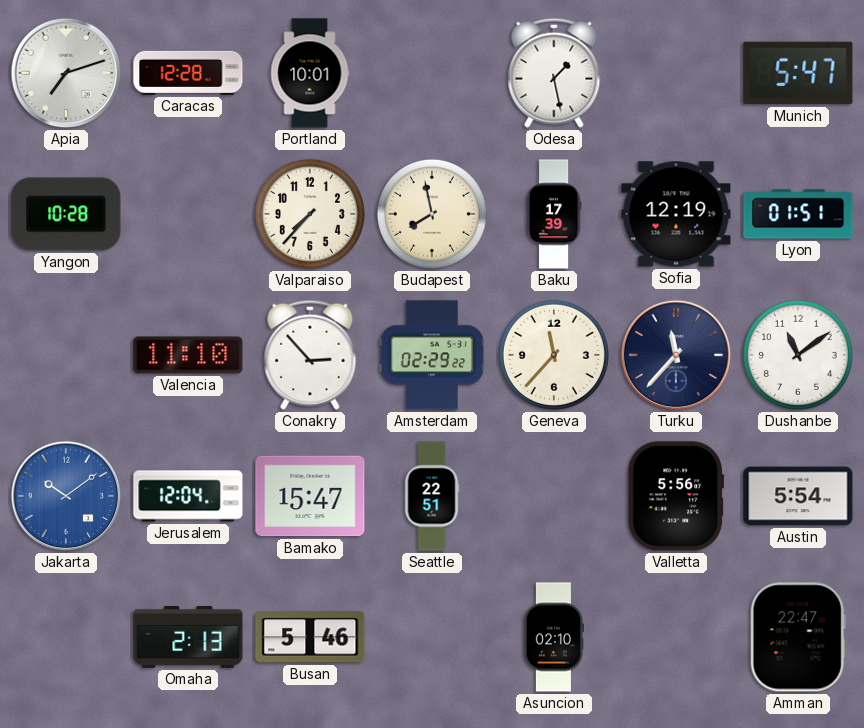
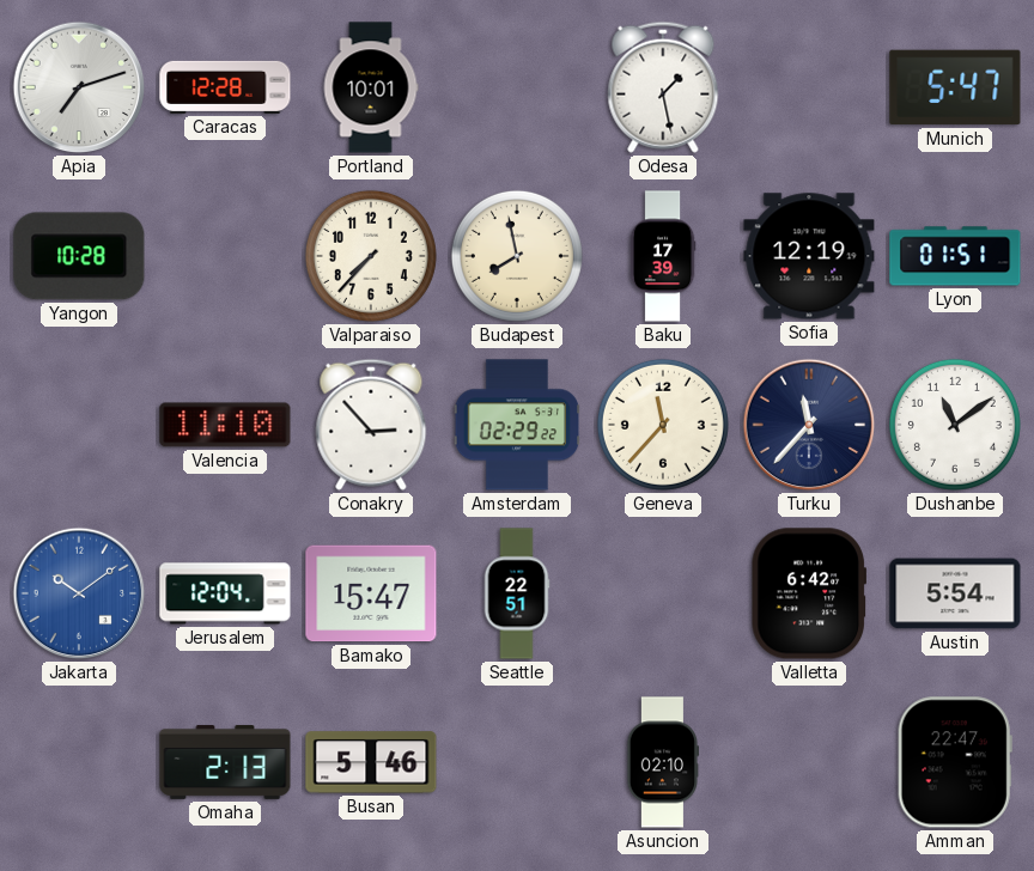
Valletta: 5:56 -> 6:42
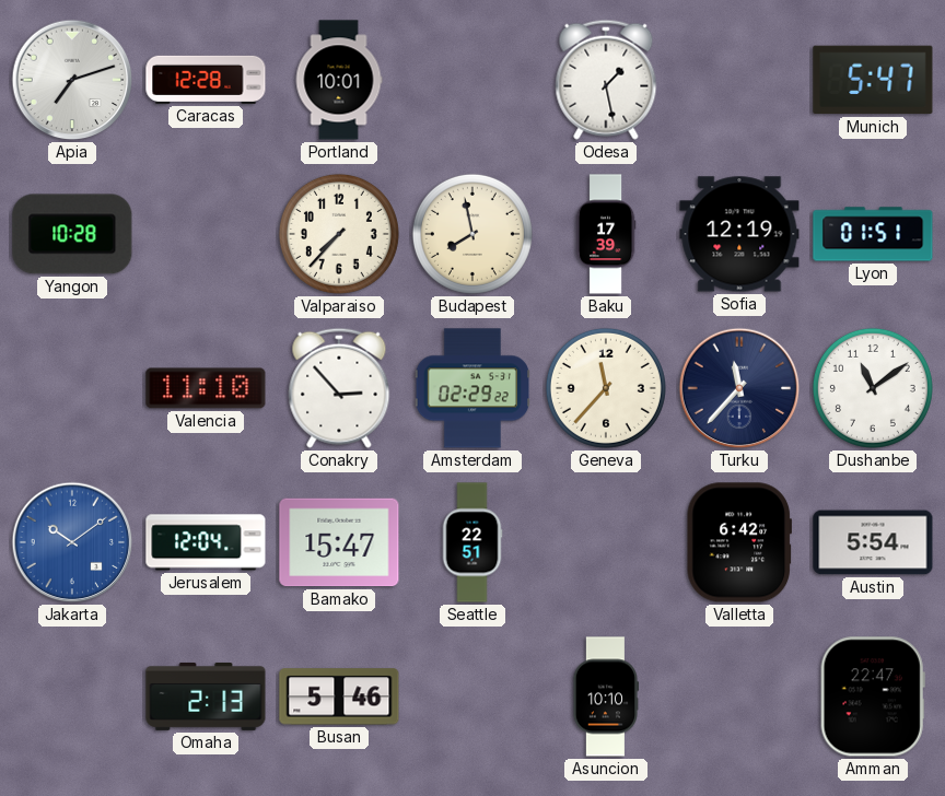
Asuncion: 02:10 -> 10:10
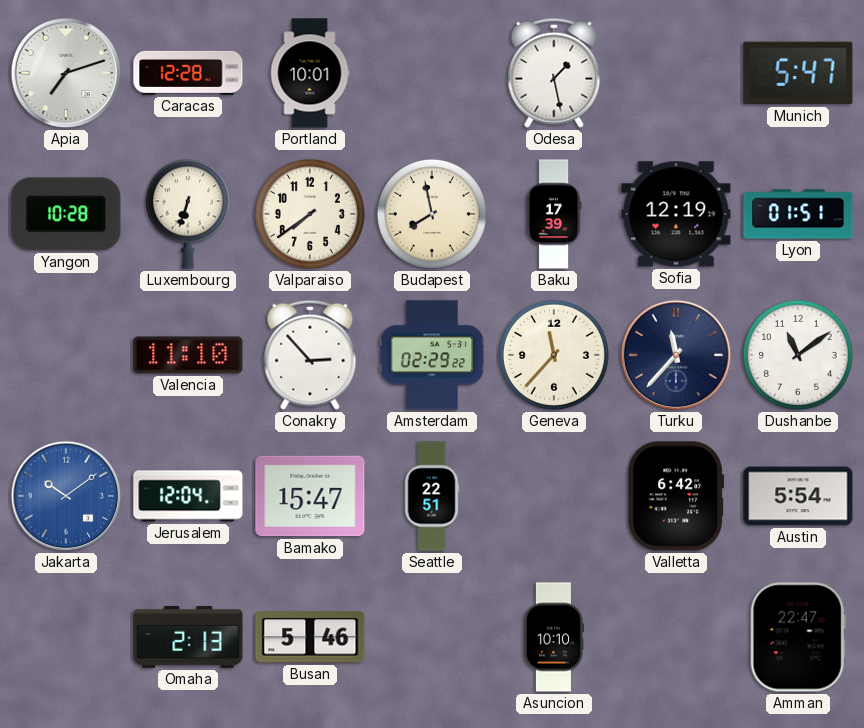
Luxembourg: none -> 6:33
Valparaiso: 7:37 -> 7:39
